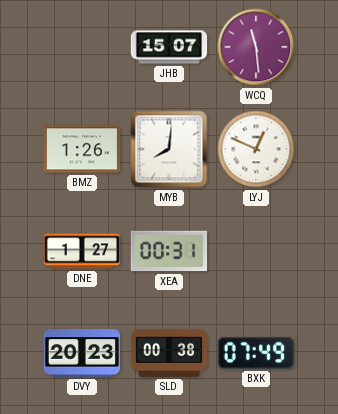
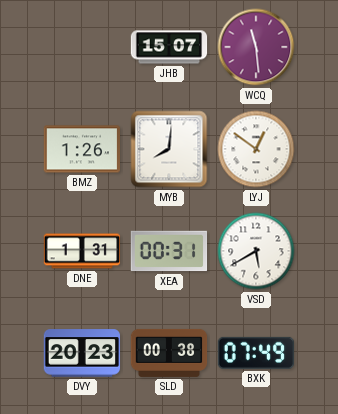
LYJ: 12:49 -> 12:51
DNE: 1:27 -> 1:31
VSD: none -> 5:40
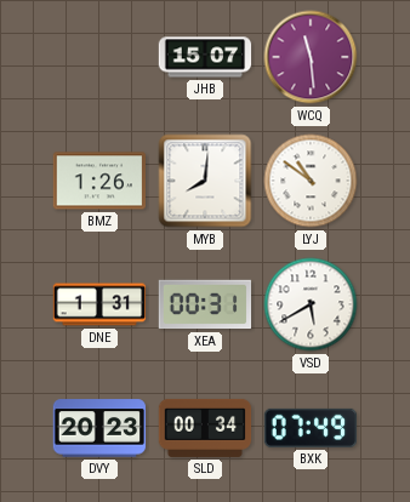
LYJ: 12:51 -> 10:51
SLD: 00:38 -> 00:34
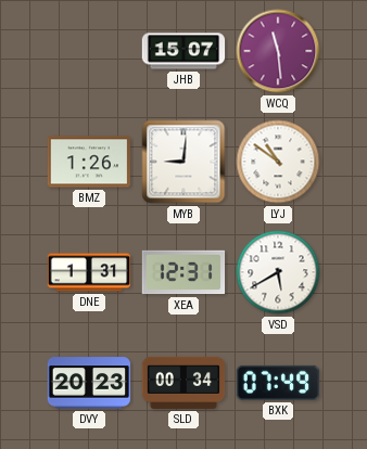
MYB: 8:01 -> 9:01
XEA: 00:31 -> 12:31
